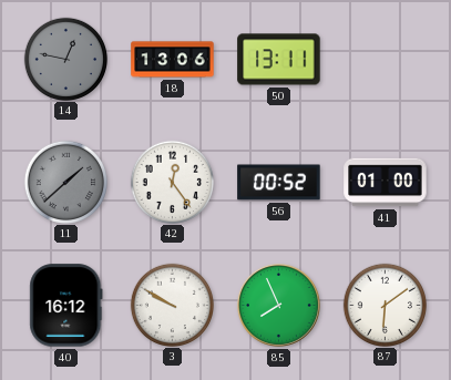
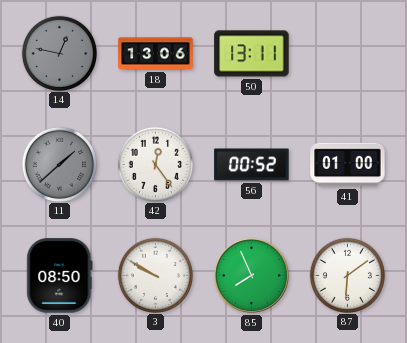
40: 16:12 -> 08:50
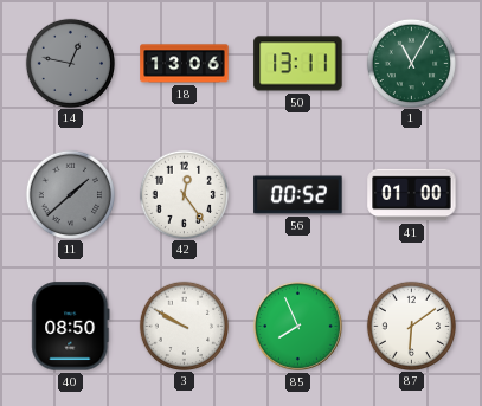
1: none -> 11:05
